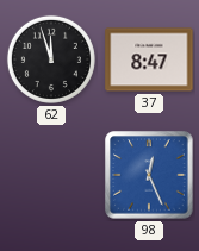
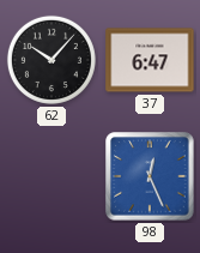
62: 11:57 -> 10:07
37: 8:47 -> 6:47
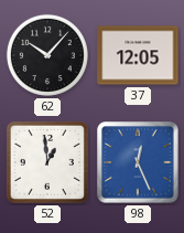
37: 6:47 -> 12:05
52: none -> 12:59
